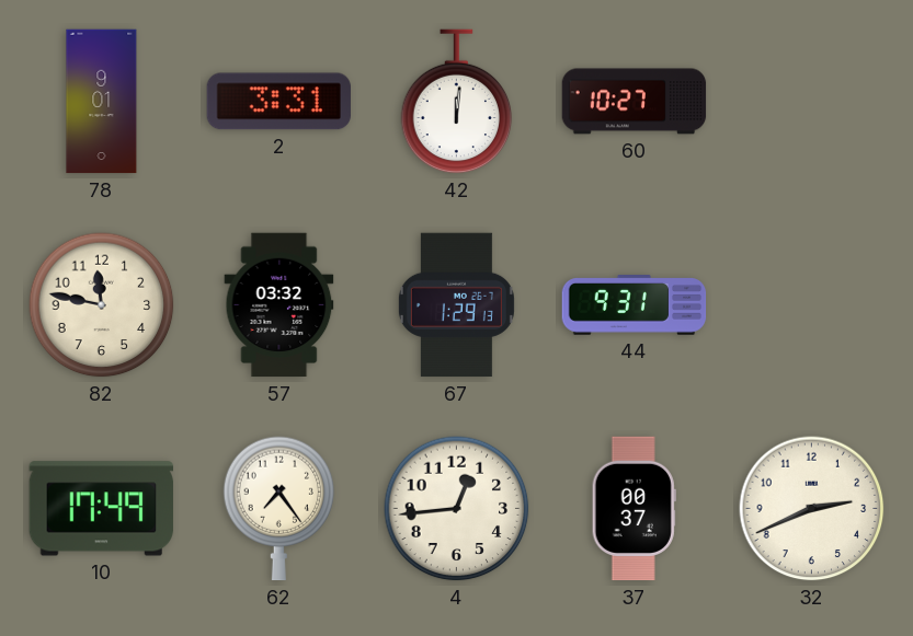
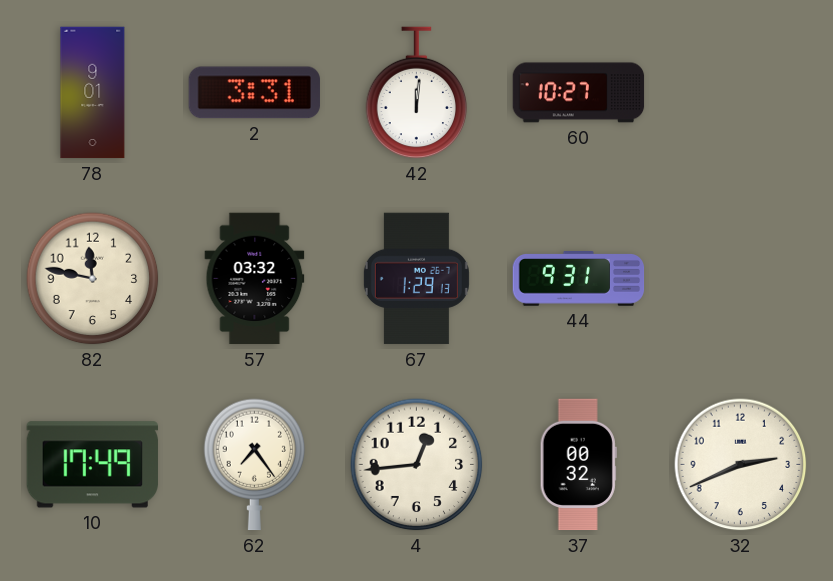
37: 00:37 -> 00:32
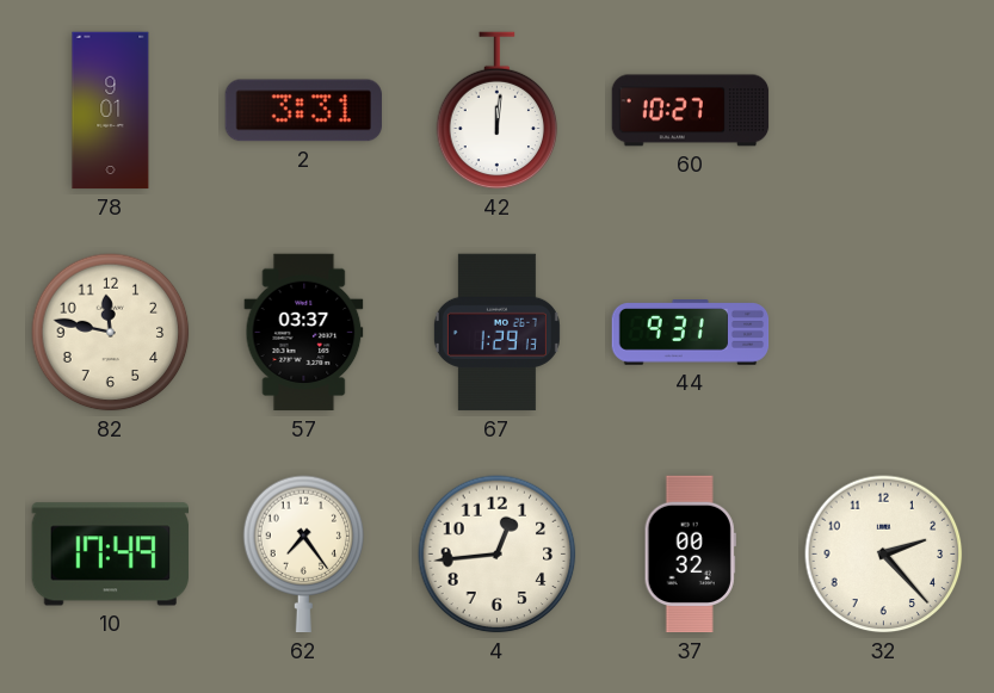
57: 03:32 -> 03:37
32: 2:41 -> 2:23
